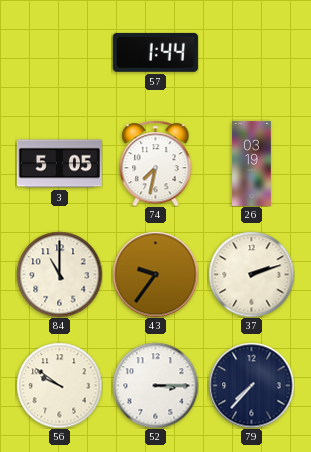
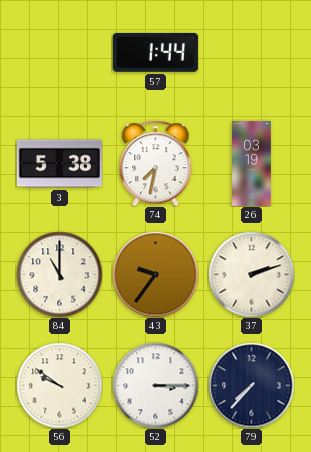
3: 5:05 -> 5:38
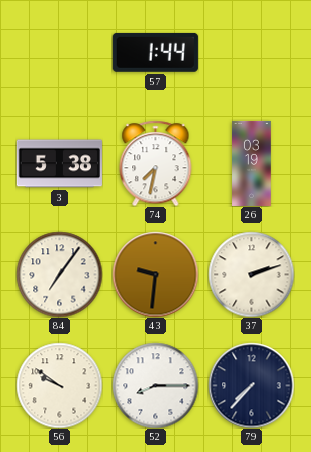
84: 11:00 -> 7:06
43: 9:36 -> 9:31
52: 3:15 -> 8:15
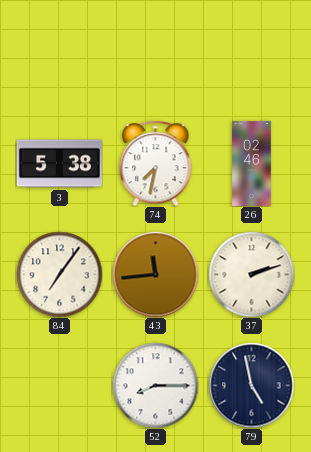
57: 1:44 -> none
26: 03:19 -> 02:46
43: 9:31 -> 11:44
56: 9:51 -> none
79: 7:37 -> 4:58
